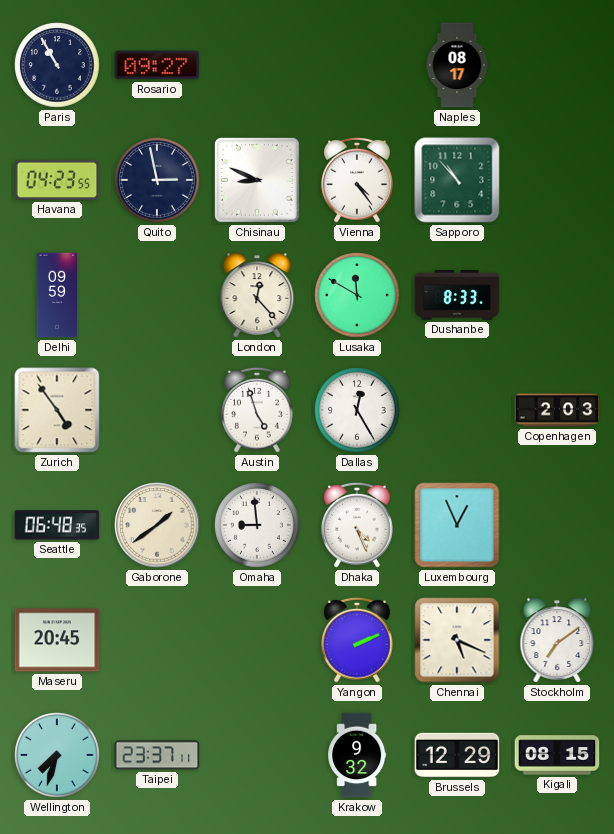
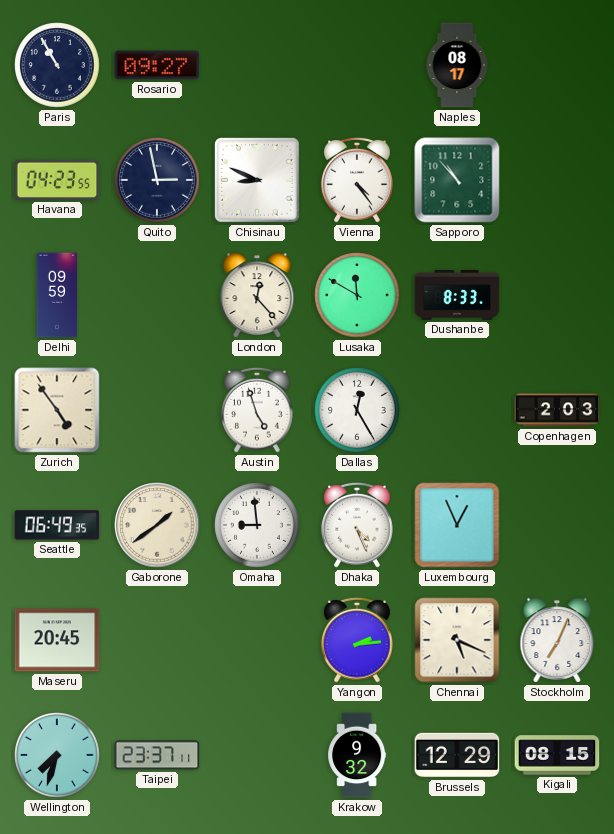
Seattle: 06:48 -> 06:49
Yangon: 2:11 -> 2:14
Stockholm: 7:09 -> 7:04
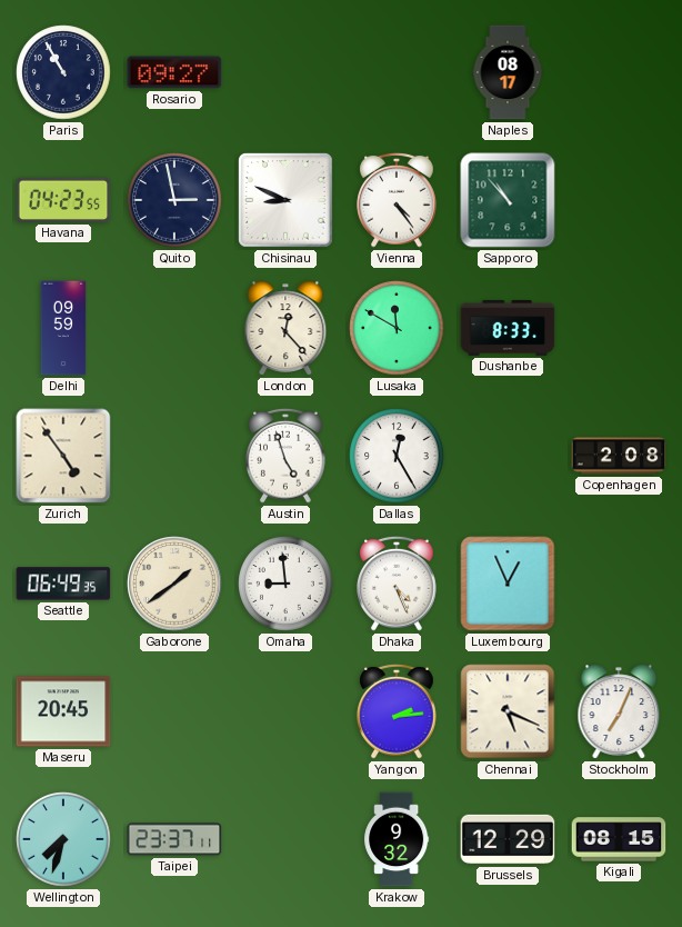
Copenhagen: 2:03 -> 2:08
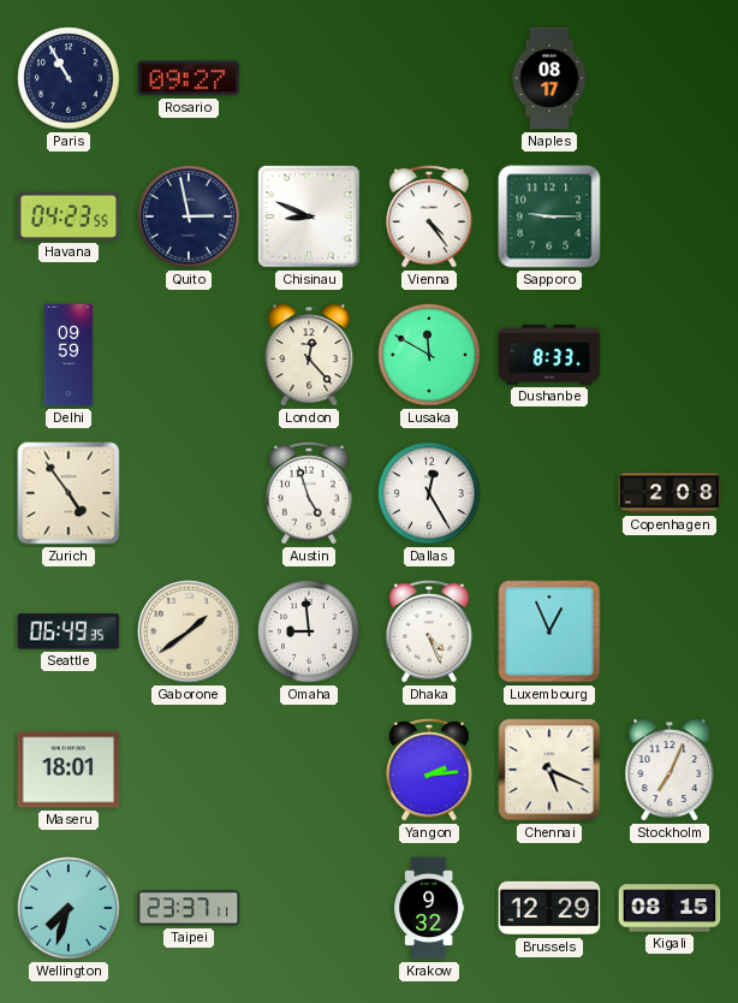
Sapporo: 10:53 -> 9:15
Maseru: 20:45 -> 18:01
